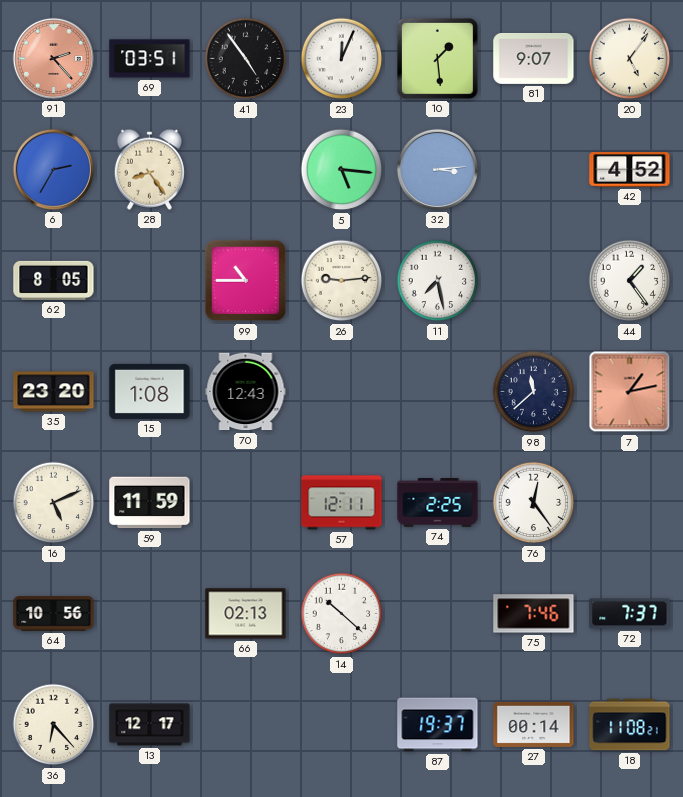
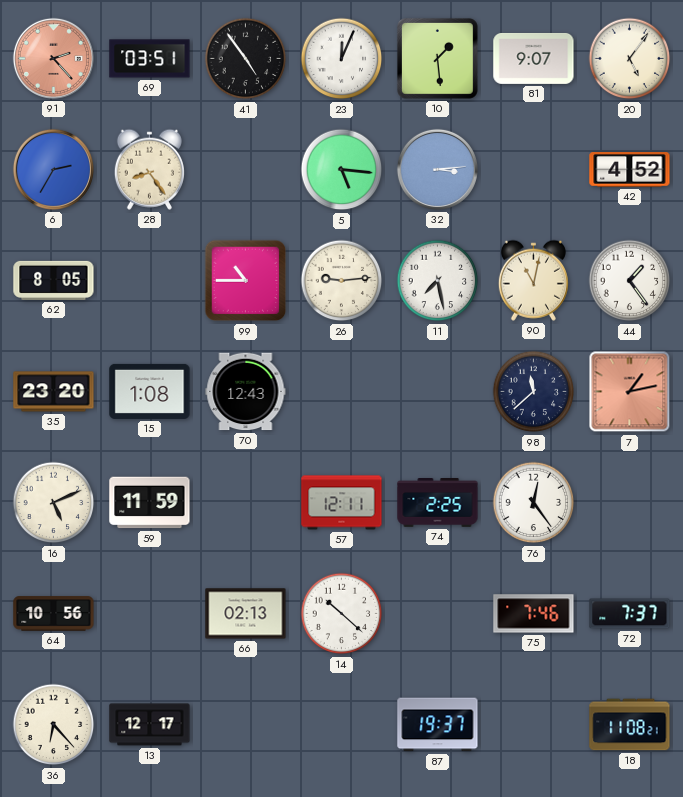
90: none -> 11:02
27: 00:14 -> none
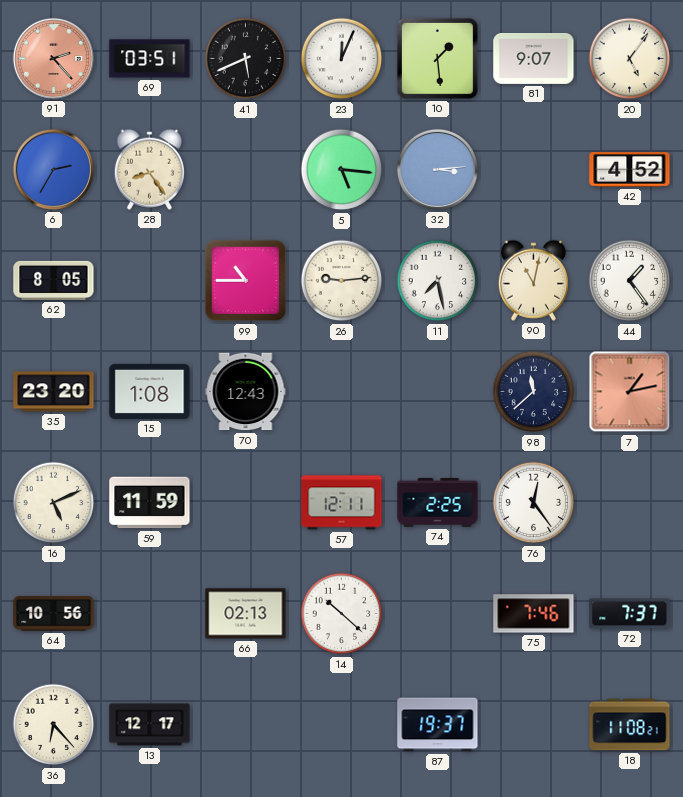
41: 4:54 -> 5:41
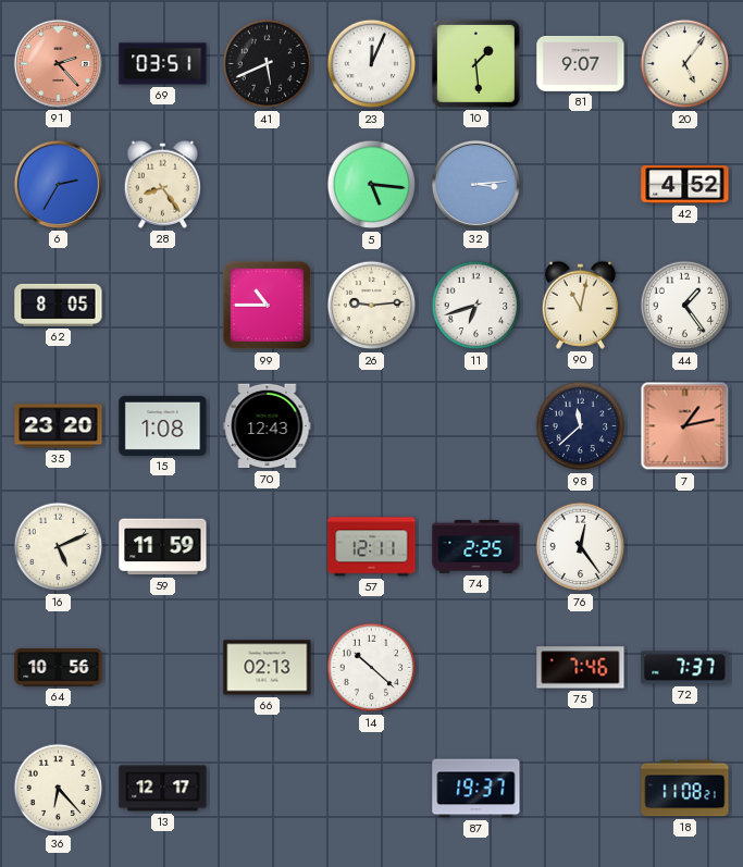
11: 7:28 -> 6:42
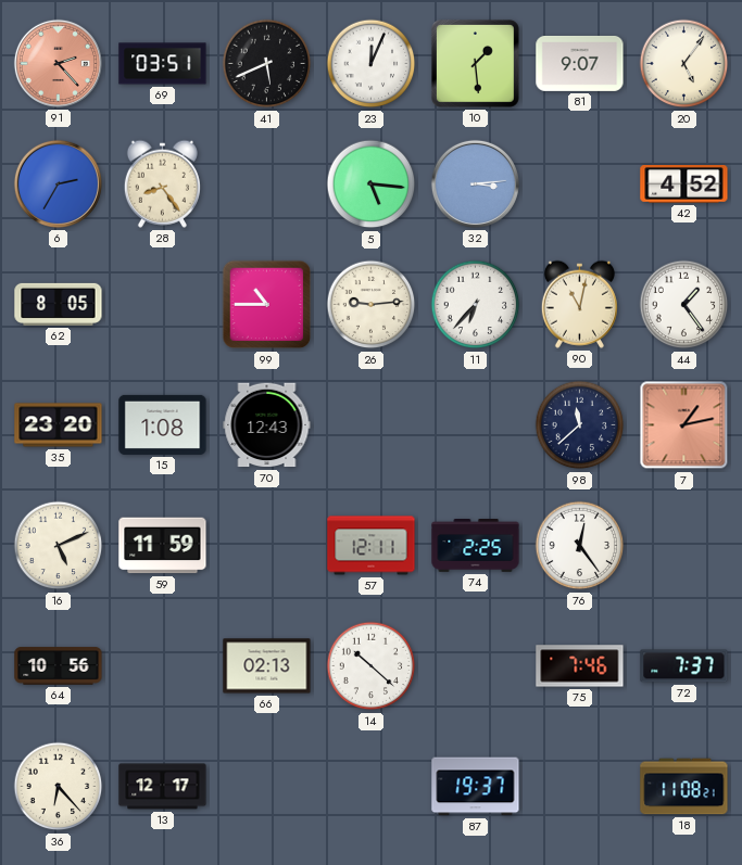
11: 6:42 -> 6:37
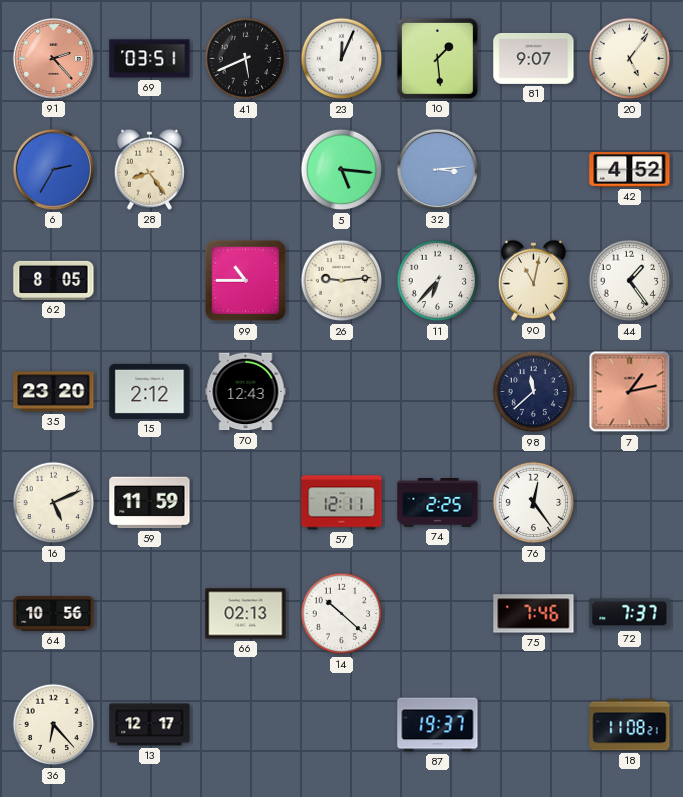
15: 1:08 -> 2:12
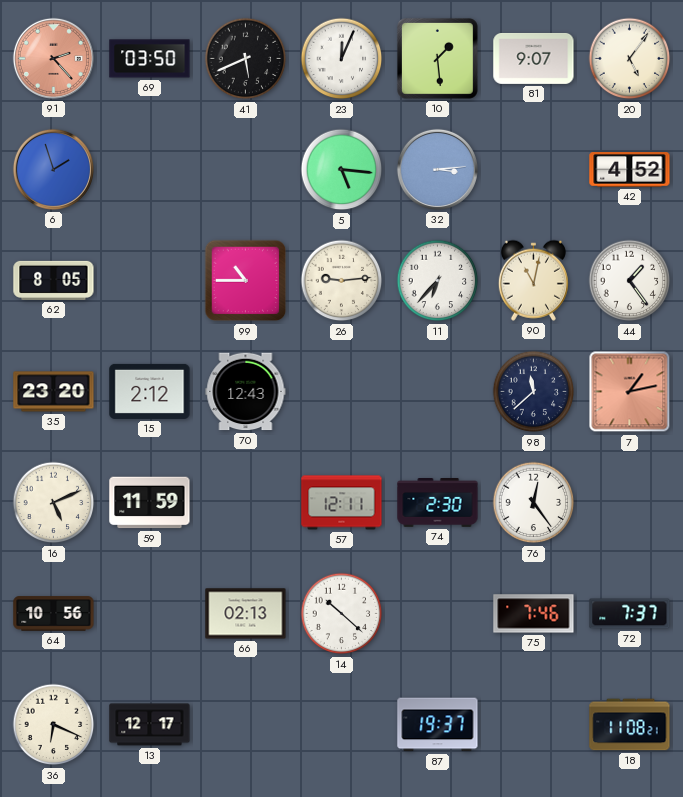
69: 03:51 -> 03:50
6: 2:35 -> 1:57
28: 8:24 -> none
74: 2:25 -> 2:30
36: 6:23 -> 6:19
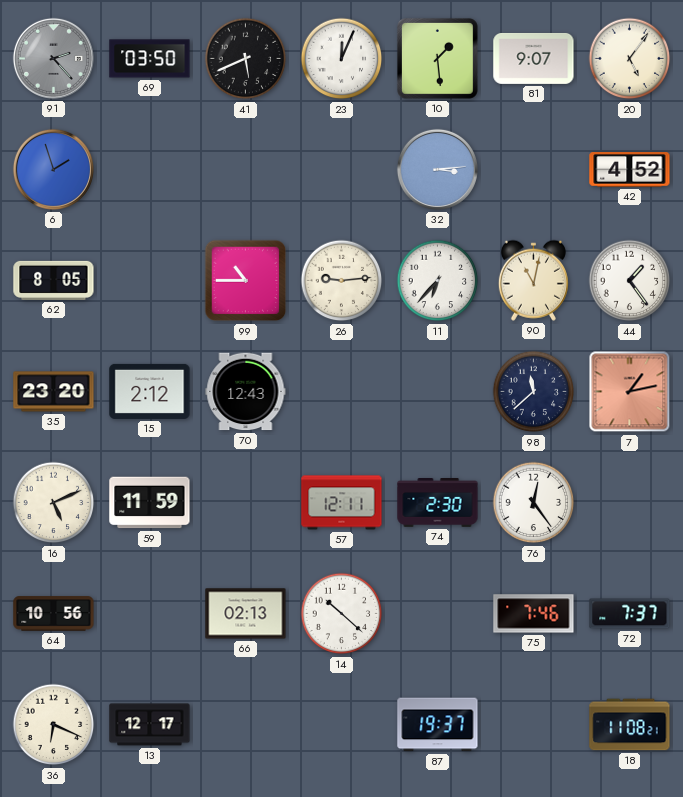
91 dial: salmon -> grey
5: 5:16 -> none
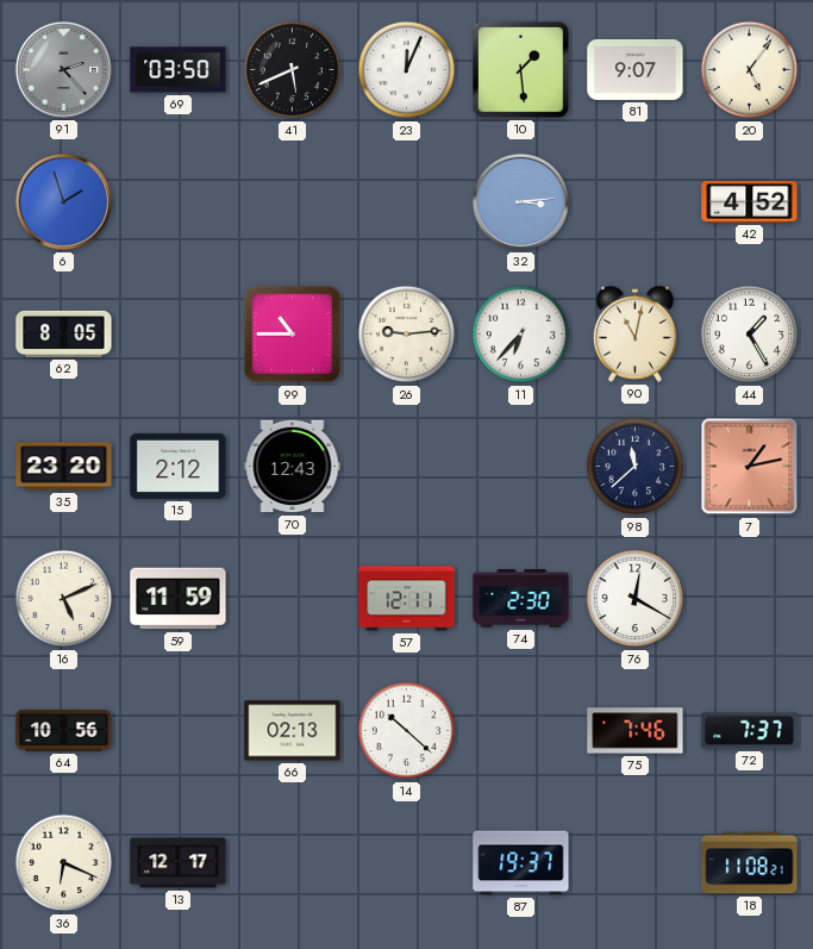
44: 1:24 -> 1:25
76: 12:24 -> 12:20
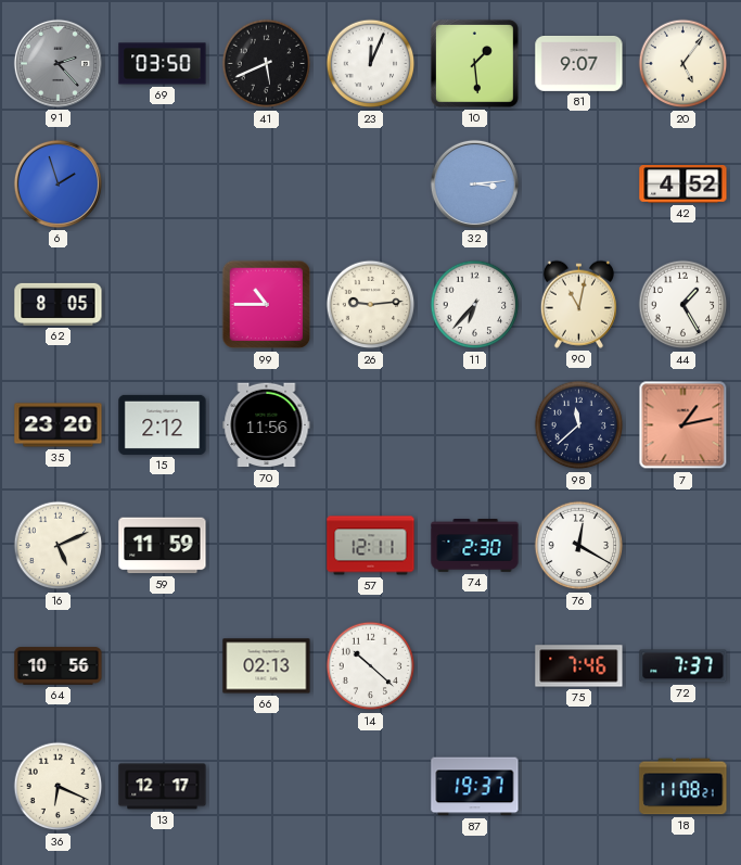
70: 12:43 -> 11:56
